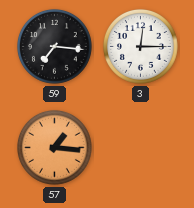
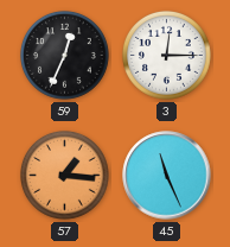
59: 7:16 -> 12:34
45: none -> 11:26
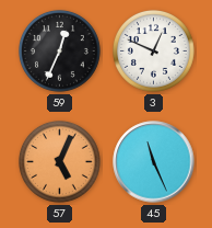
3: 12:15 -> 12:49
57: 1:16 -> 5:04
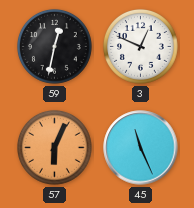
59: 12:34 -> 12:32
57: 5:04 -> 6:04
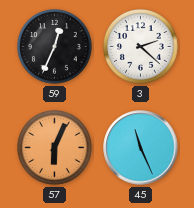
59: 12:32 -> 12:34
3: 12:49 -> 2:22
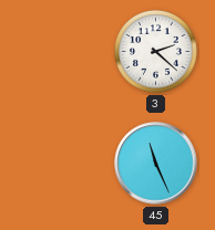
59: 12:34 -> none
57: 6:04 -> none
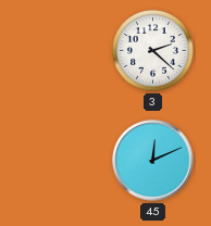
45: 11:26 -> 12:11
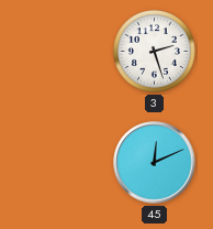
3: 2:22 -> 2:27
